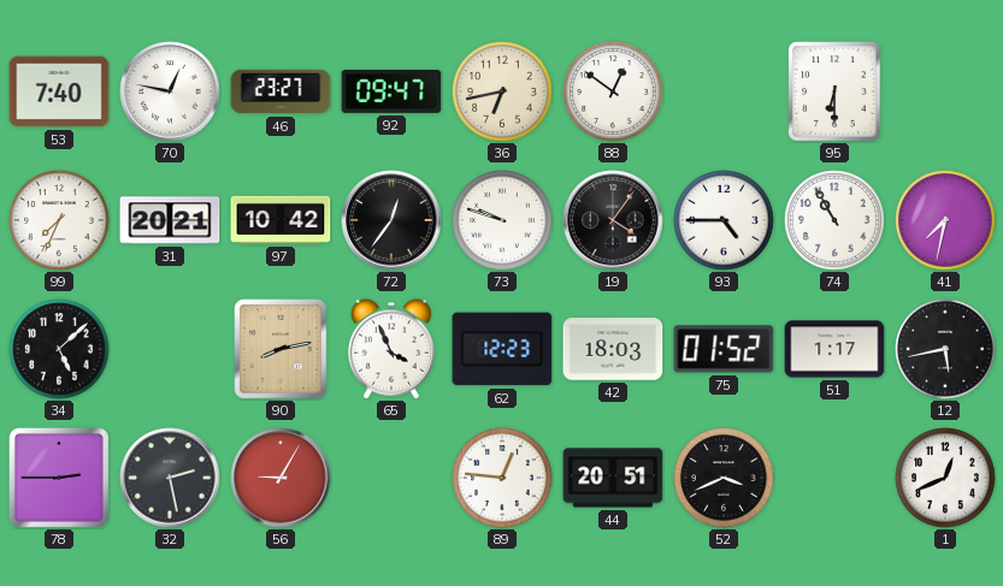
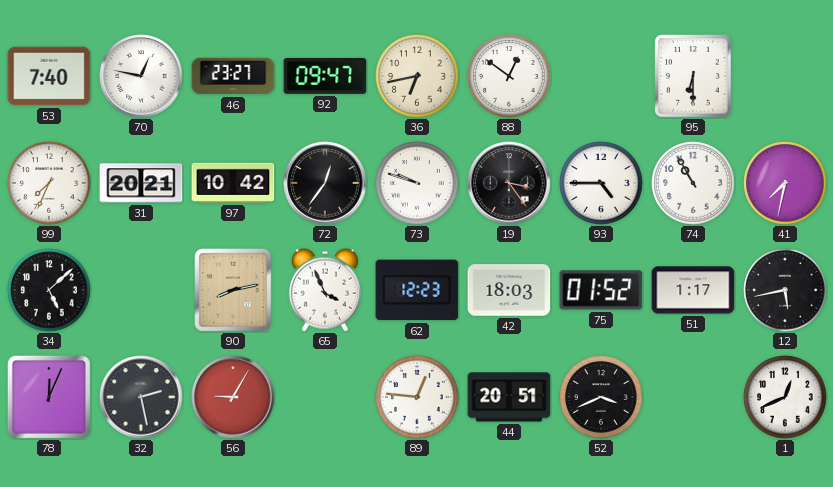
19: 4:06 -> 3:24
78: 2:45 -> 12:04
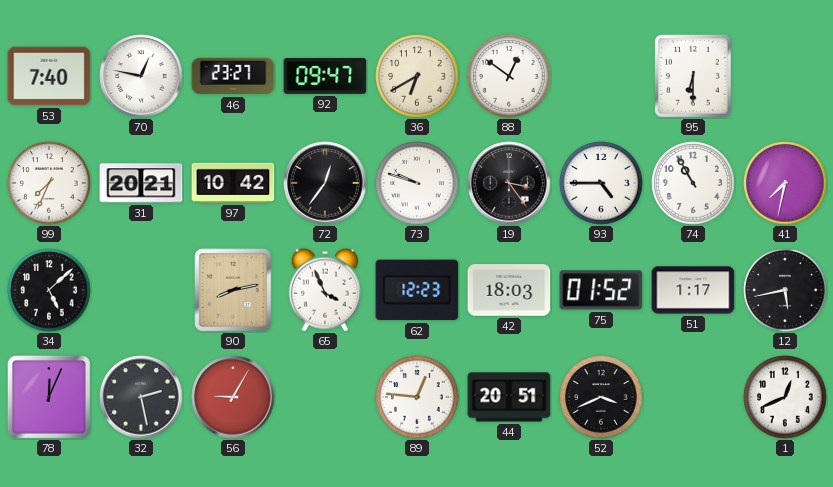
36: 6:43 -> 6:40
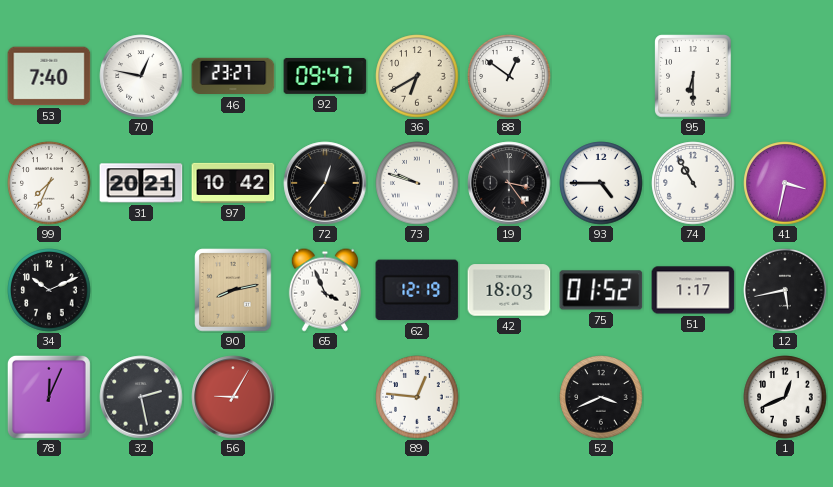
41: 7:32 -> 3:32
34: 5:08 -> 10:11
62: 12:23 -> 12:19
44: 20:51 -> none
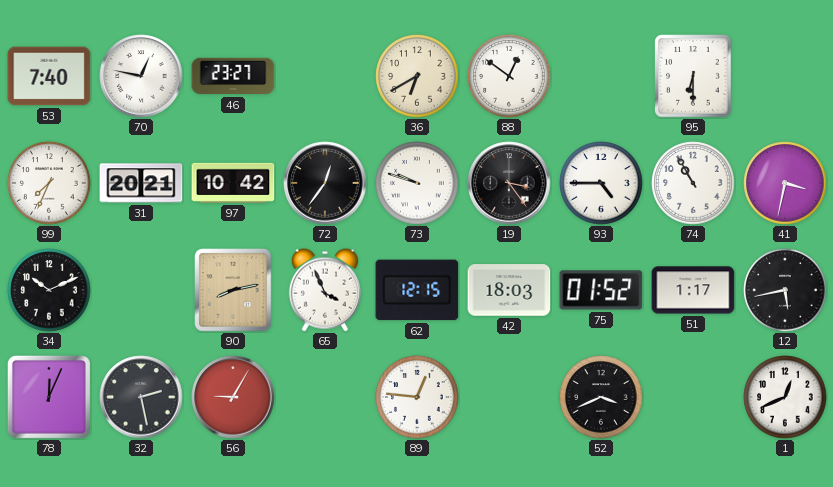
92: 09:47 -> none
62: 12:19 -> 12:15
